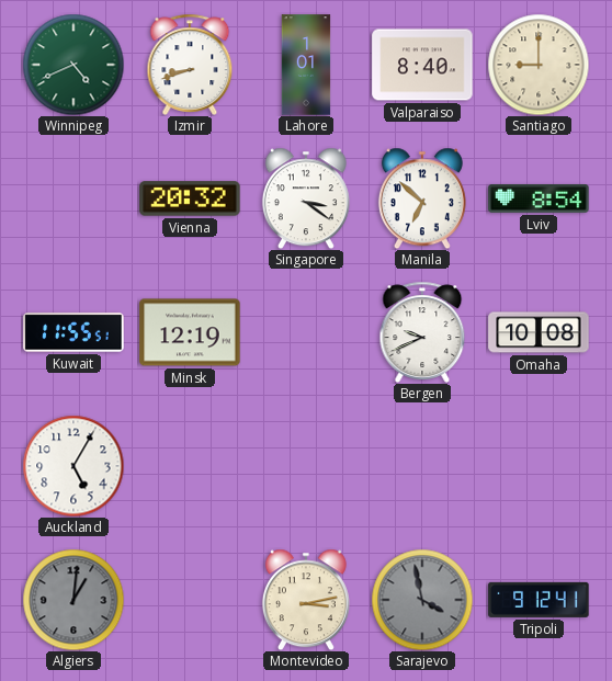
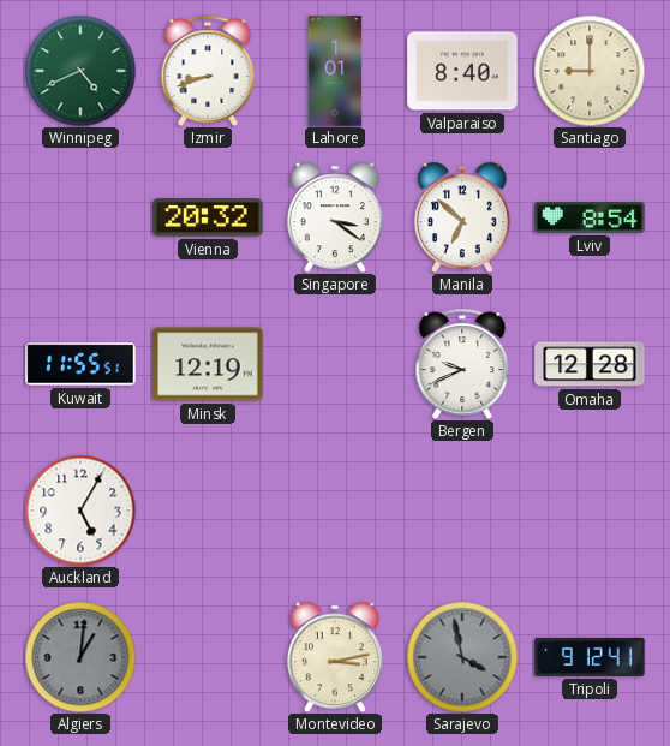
Omaha: 10:08 -> 12:28
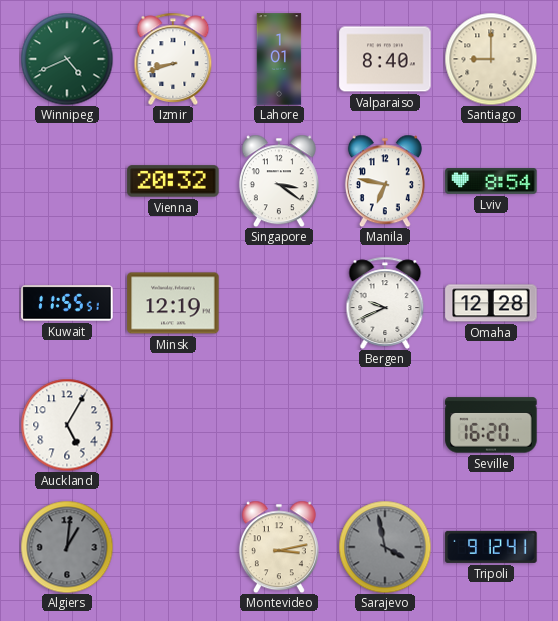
Manila: 6:52 -> 6:47
Seville: none -> 16:20
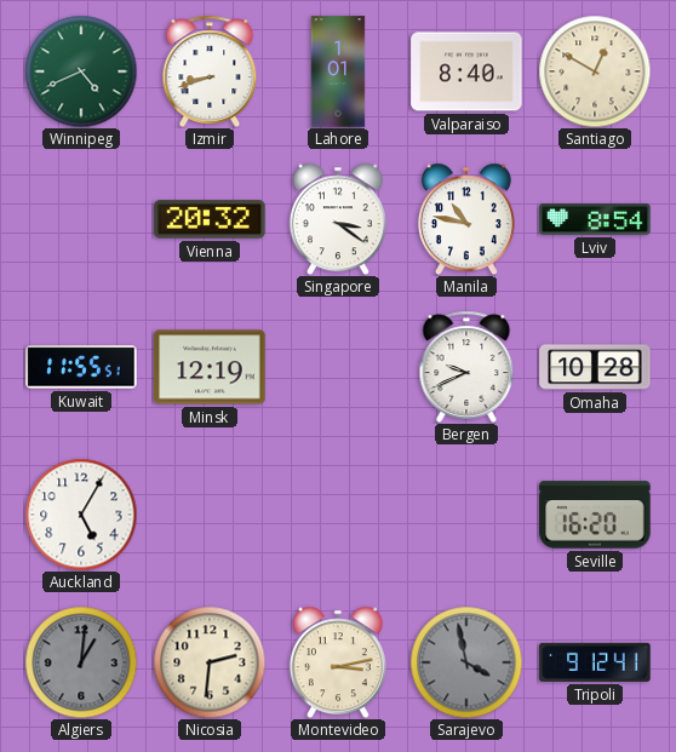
Santiago: 9:00 -> 12:50
Manila: 6:47 -> 10:47
Omaha: 12:28 -> 10:28
Nicosia: none -> 2:31
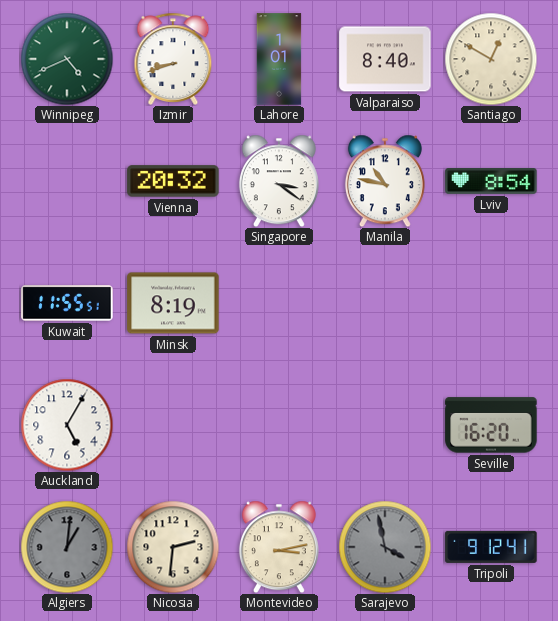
Minsk: 12:19 -> 8:19
Bergen: 9:41 -> none
Omaha: 10:28 -> none
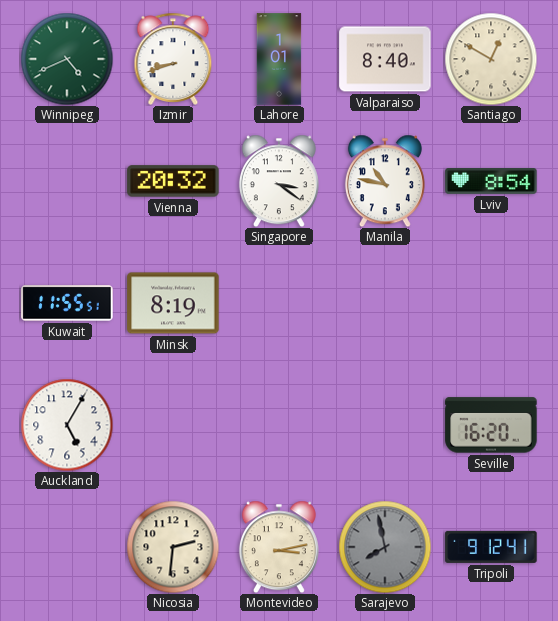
Algiers: 1:01 -> none
Sarajevo: 3:58 -> 7:58
